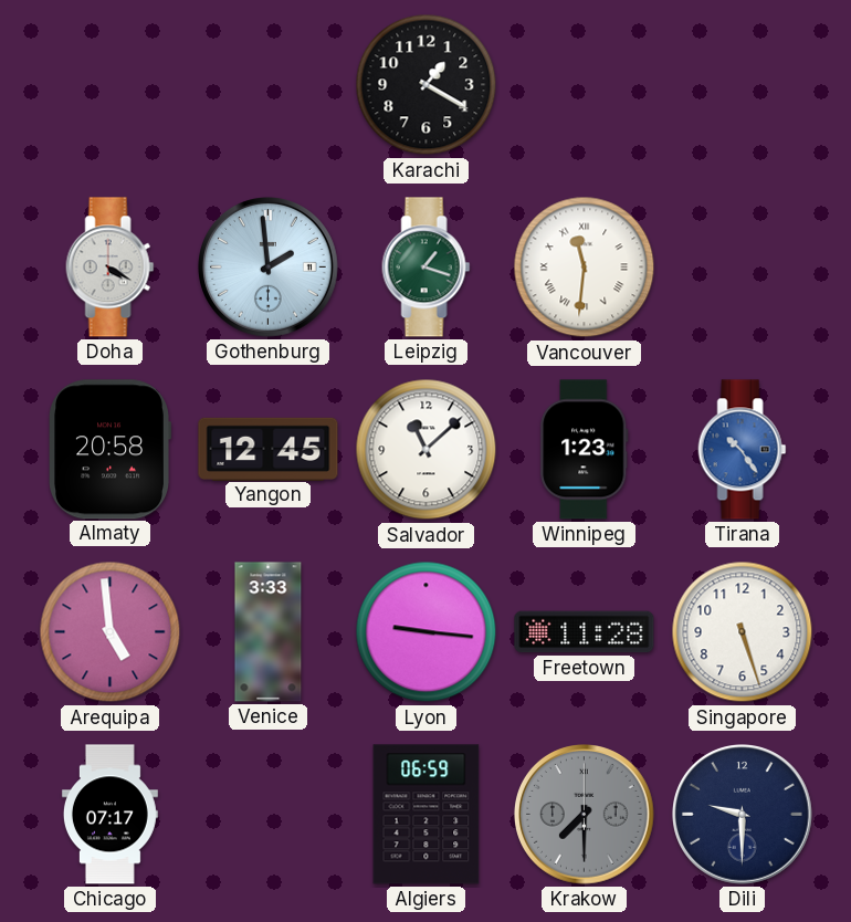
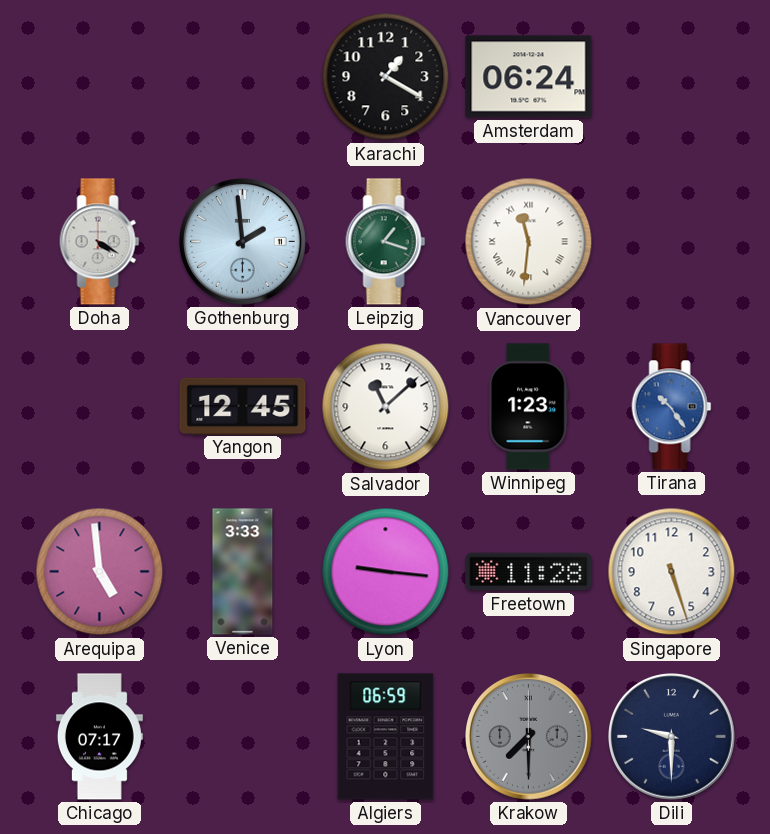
Amsterdam: none -> 06:24
Almaty: 20:58 -> none
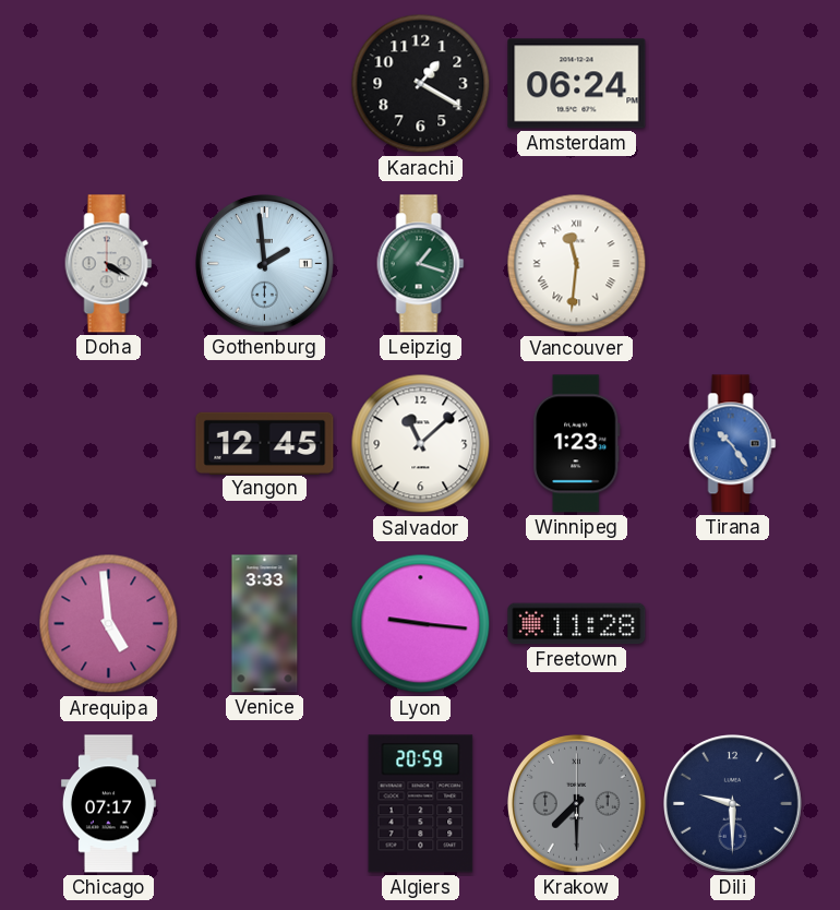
Singapore: 5:27 -> none
Algiers: 06:59 -> 20:59
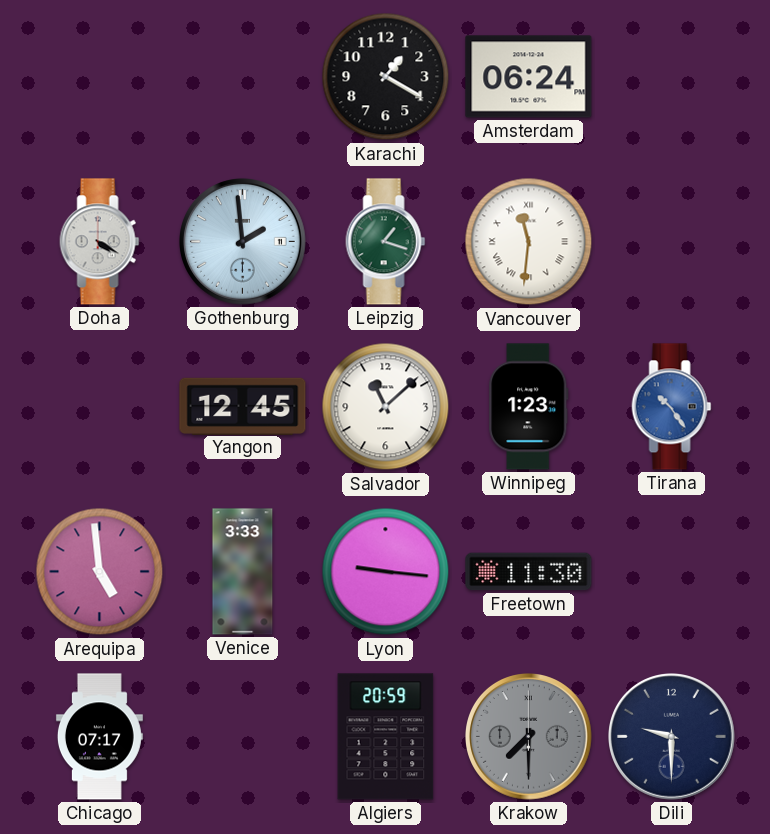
Freetown: 11:28 -> 11:30
